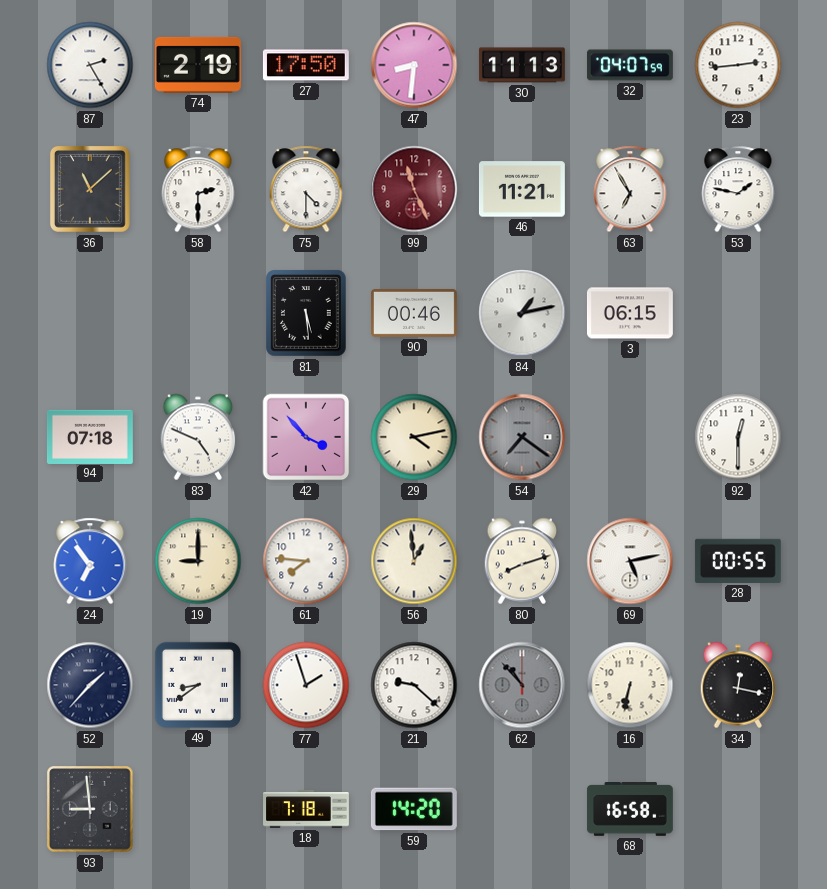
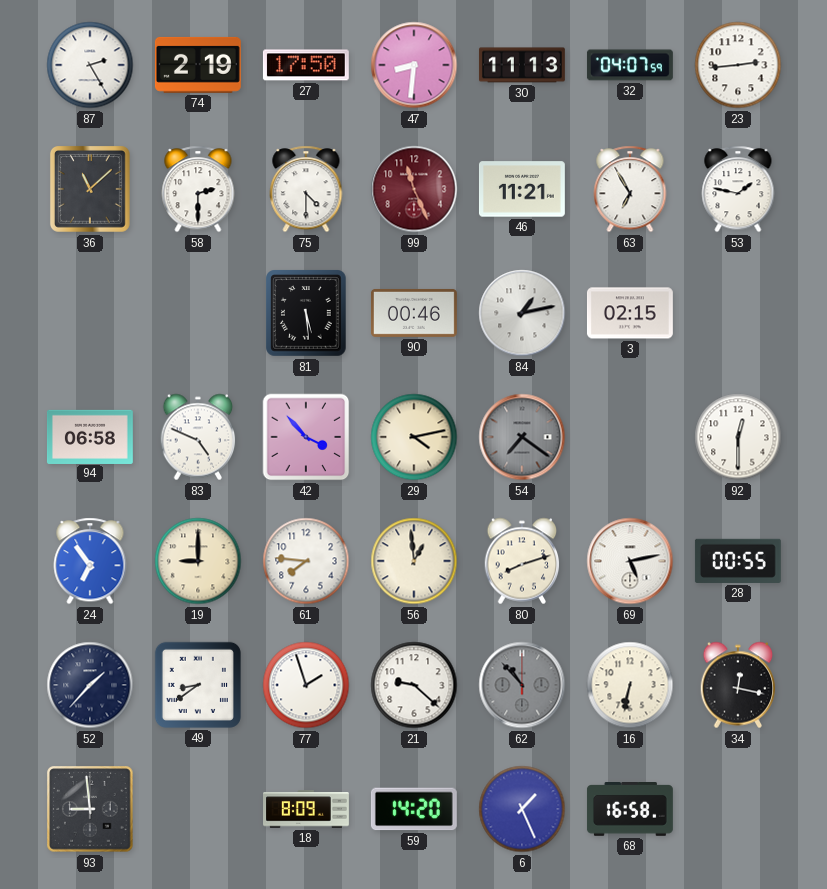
3: 06:15 -> 02:15
94: 07:18 -> 06:58
18: 7:18 -> 8:09
6: none -> 1:26
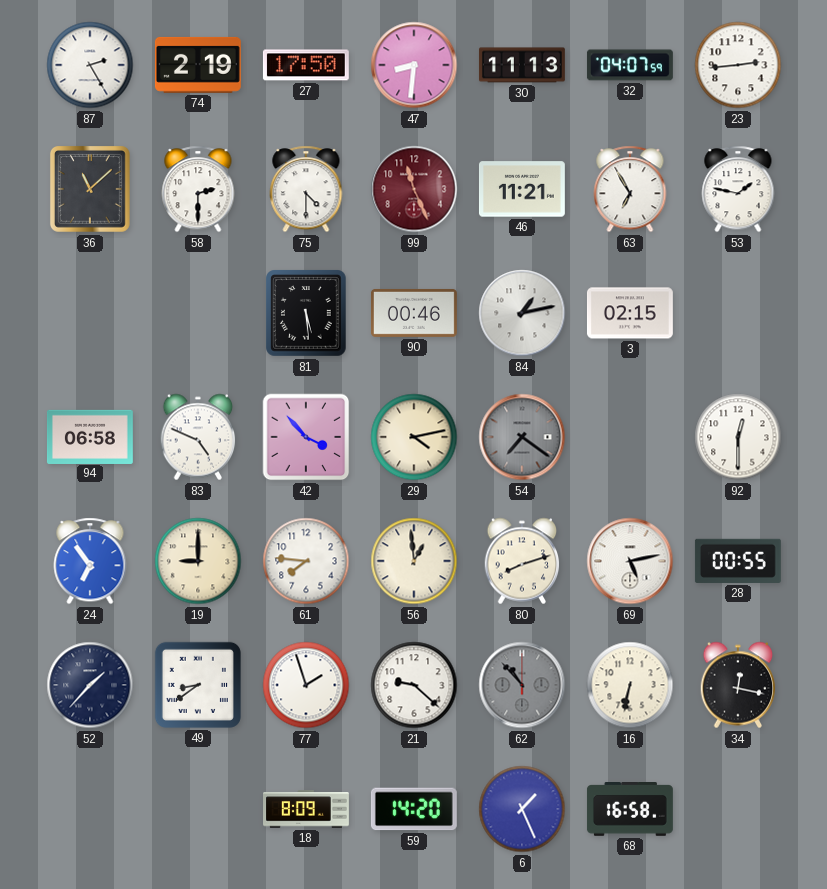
93: 8:59 -> none
